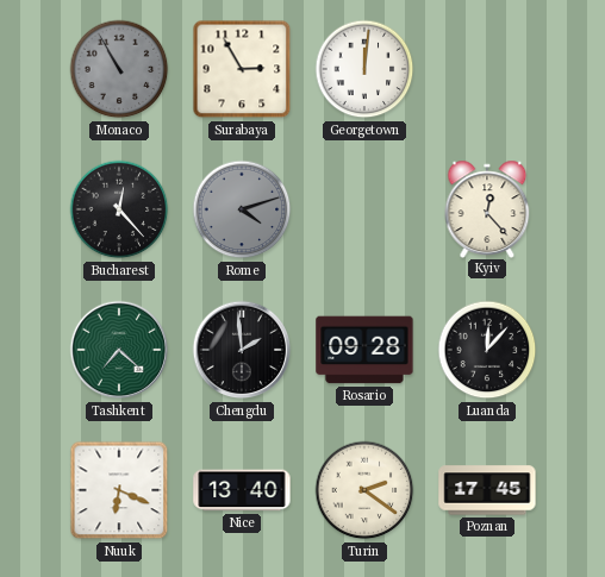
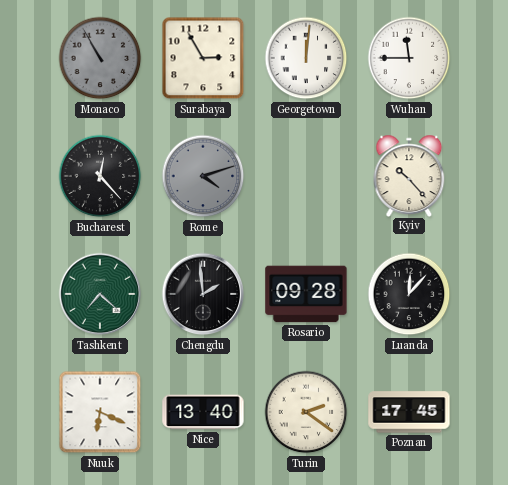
Wuhan: none -> 11:45
Kyiv: 12:23 -> 10:23
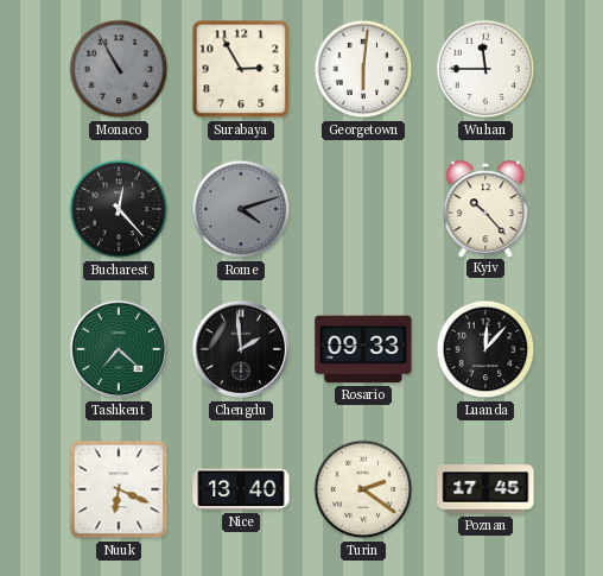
Georgetown: 12:01 -> 6:01
Rosario: 09:28 -> 09:33
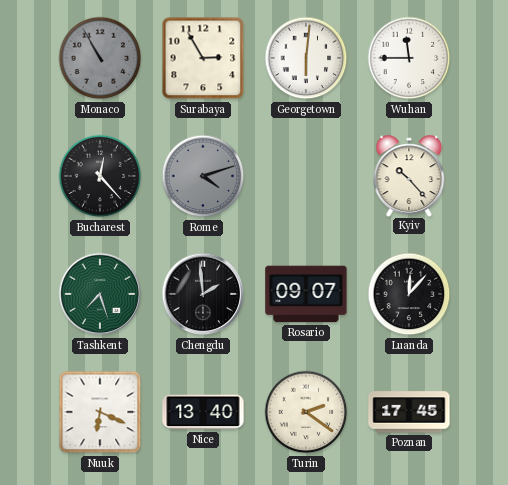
Tashkent: 7:22 -> 7:27
Rosario: 09:33 -> 09:07
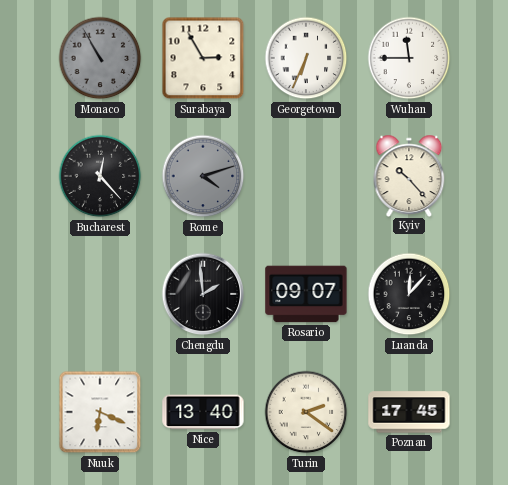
Georgetown: 6:01 -> 6:34
Tashkent: 7:27 -> none
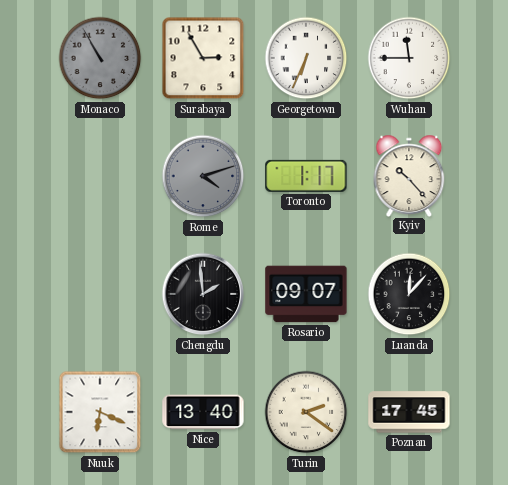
Bucharest: 12:23 -> none
Toronto: none -> 1:17
